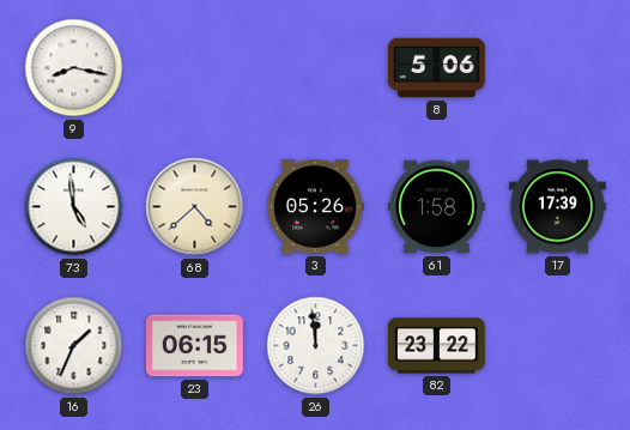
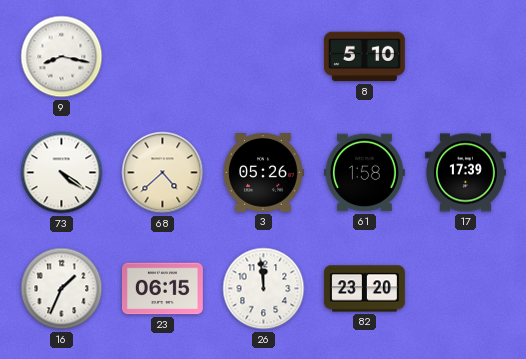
8: 5:06 -> 5:10
73: 4:59 -> 4:21
82: 23:22 -> 23:20
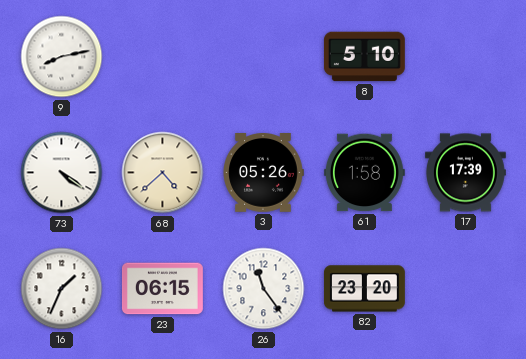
9: 8:17 -> 8:13
26: 11:59 -> 11:24
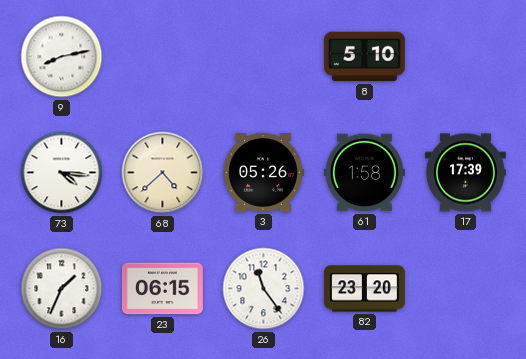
73: 4:21 -> 4:16
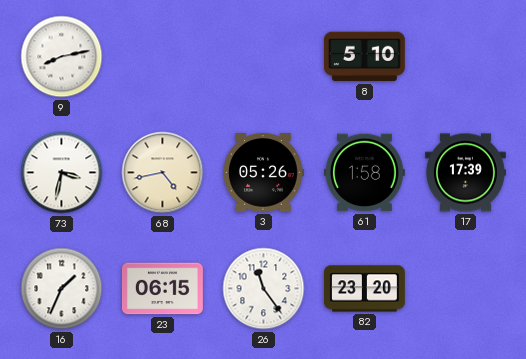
73: 4:16 -> 3:32
68: 4:38 -> 4:43
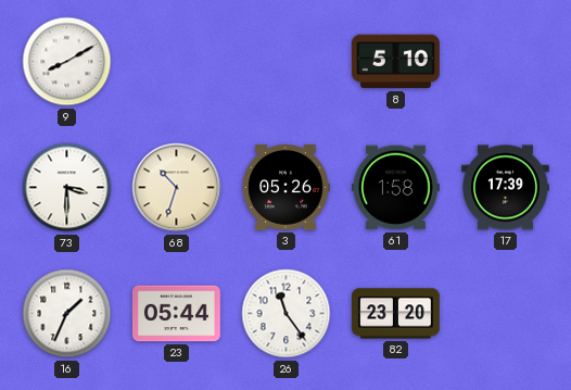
9: 8:13 -> 8:10
73: 3:32 -> 3:30
68: 4:43 -> 10:33
23: 06:15 -> 05:44
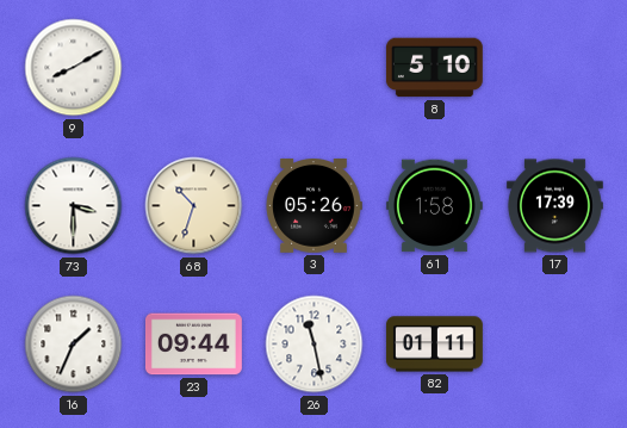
23: 05:44 -> 09:44
26: 11:24 -> 11:28
82: 23:20 -> 01:11
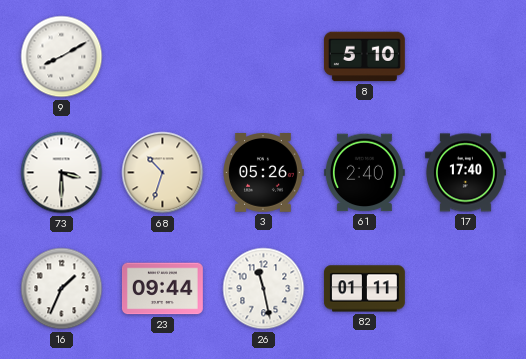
61: 1:58 -> 2:40
17: 17:39 -> 17:40
